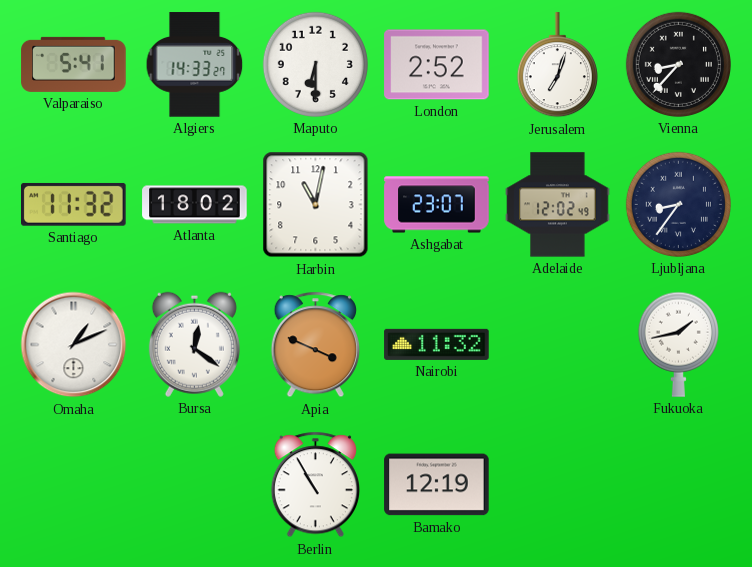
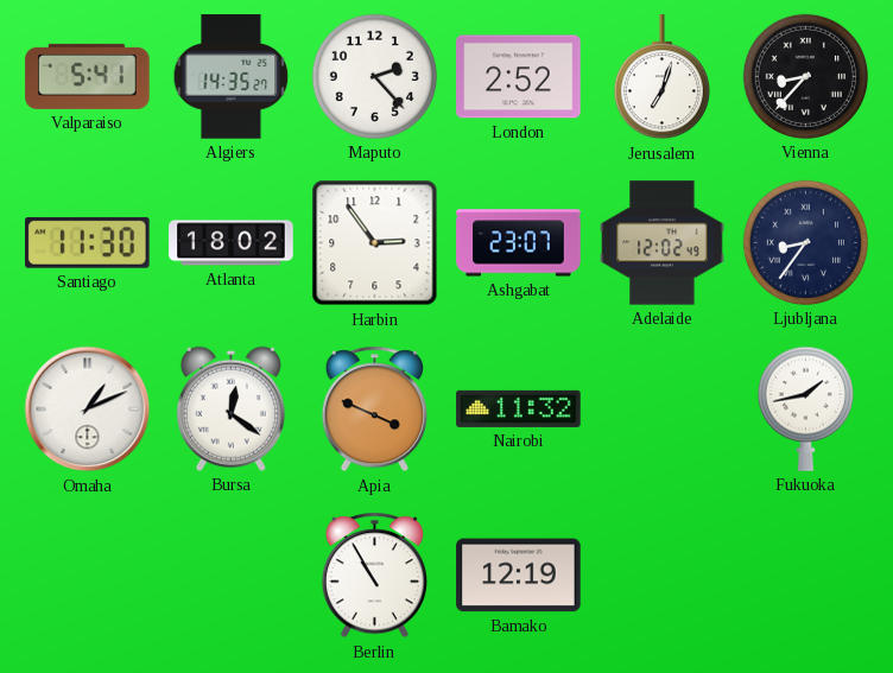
Algiers: 14:33 -> 14:35
Maputo: 6:30 -> 2:23
Santiago: 11:32 -> 11:30
Harbin: 11:02 -> 2:54
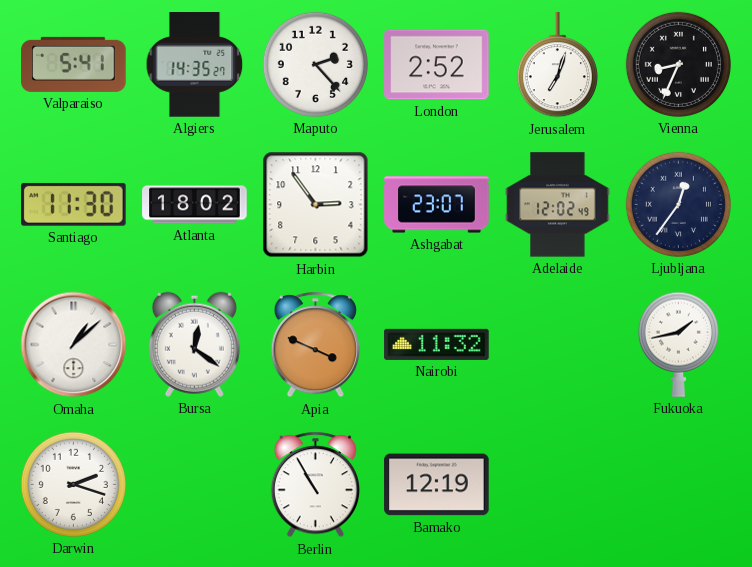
Vienna: 8:37 -> 8:34
Ljubljana: 8:36 -> 12:36
Omaha: 1:11 -> 1:08
Darwin: none -> 2:18
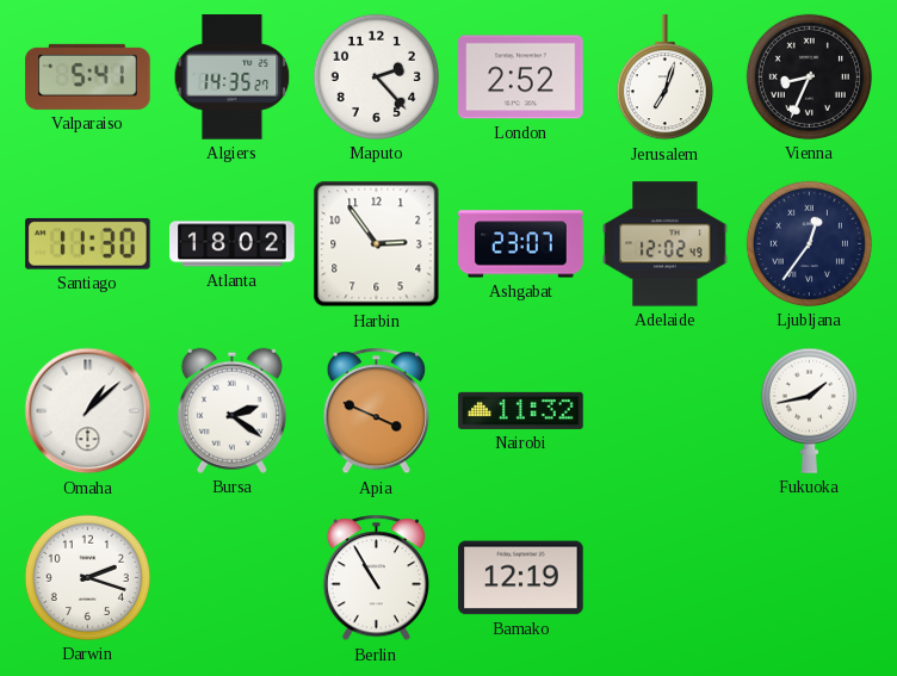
Bursa: 12:21 -> 2:21
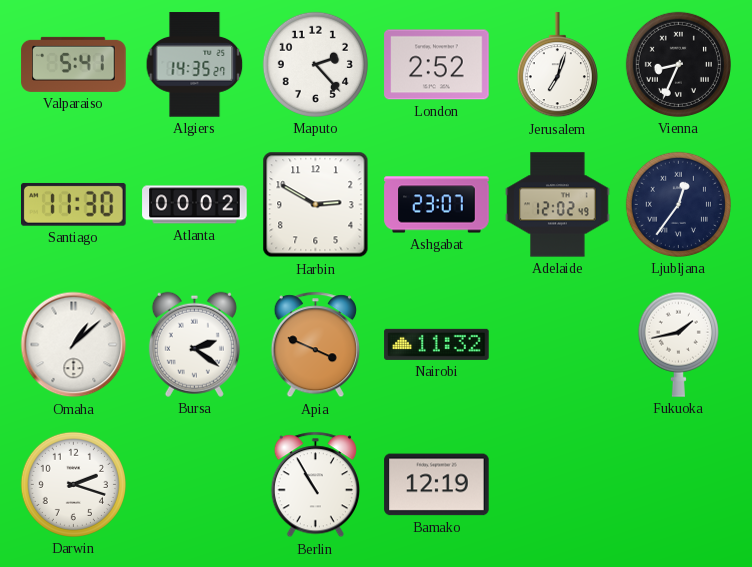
Atlanta: 18:02 -> 00:02
Harbin: 2:54 -> 2:50
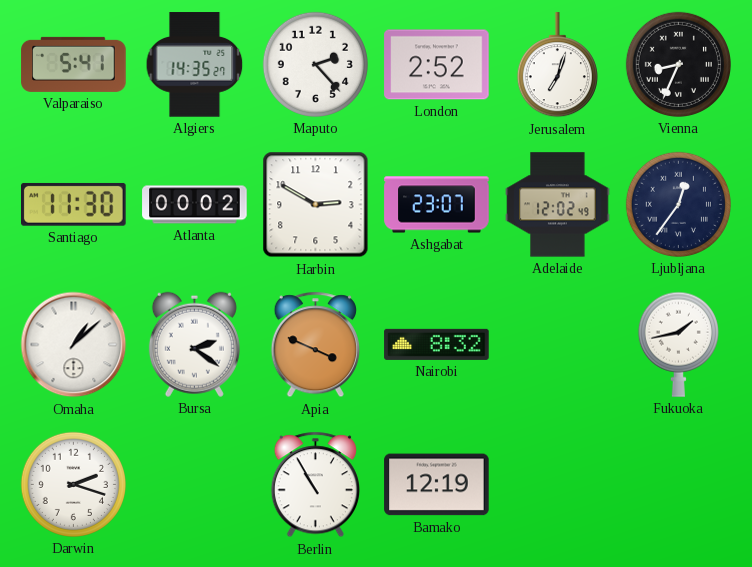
Nairobi: 11:32 -> 8:32
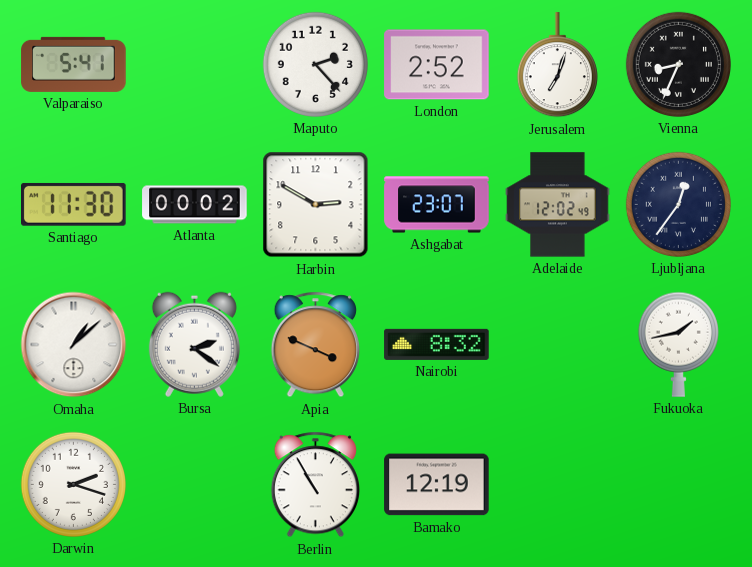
Algiers: 14:35 -> none
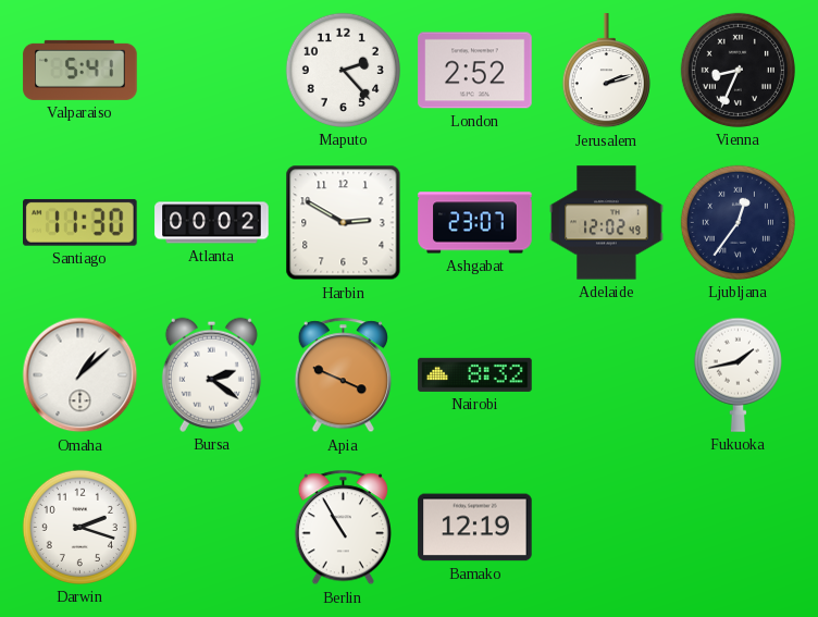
Jerusalem: 7:03 -> 2:12
